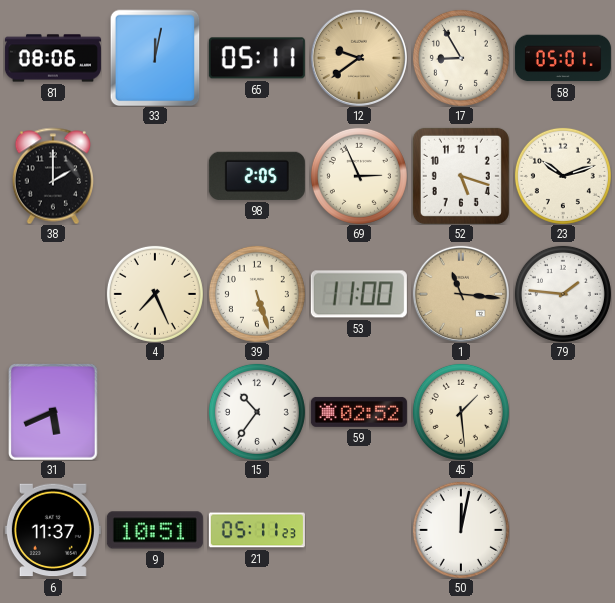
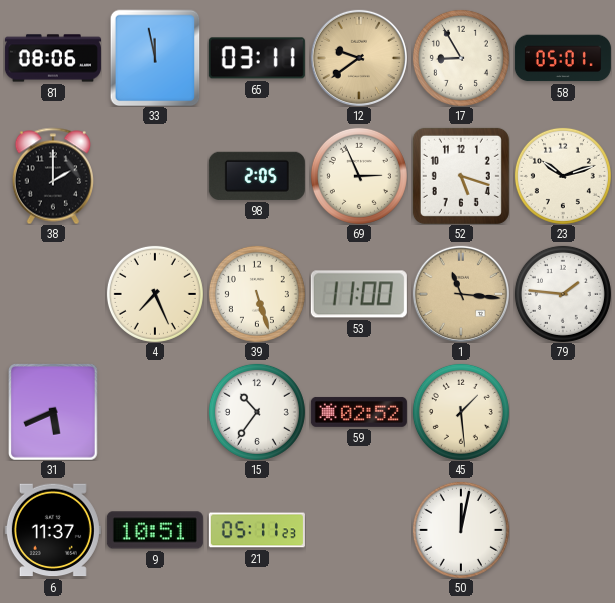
33: 12:02 -> 11:58
65: 05:11 -> 03:11
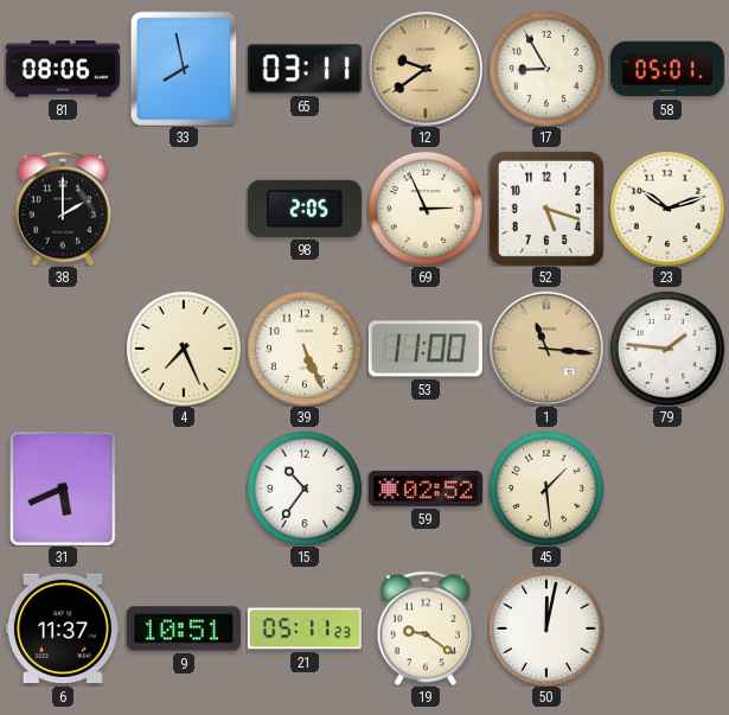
33: 11:58 -> 7:58
39: 5:27 -> 5:26
19: none -> 9:21
